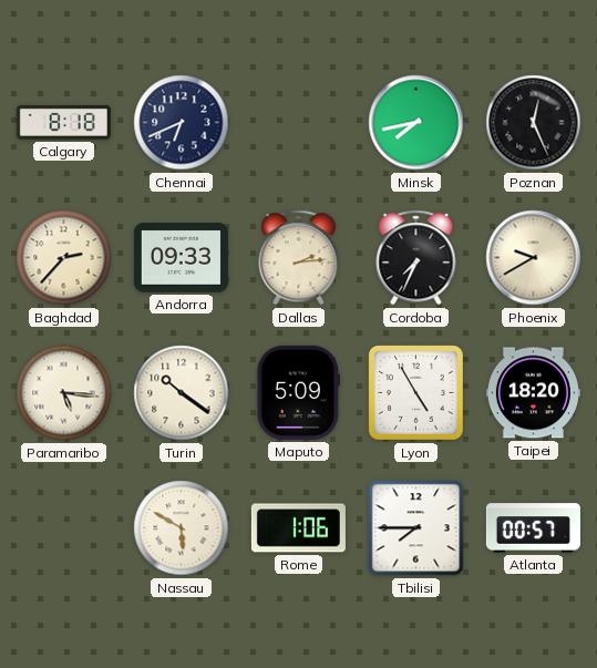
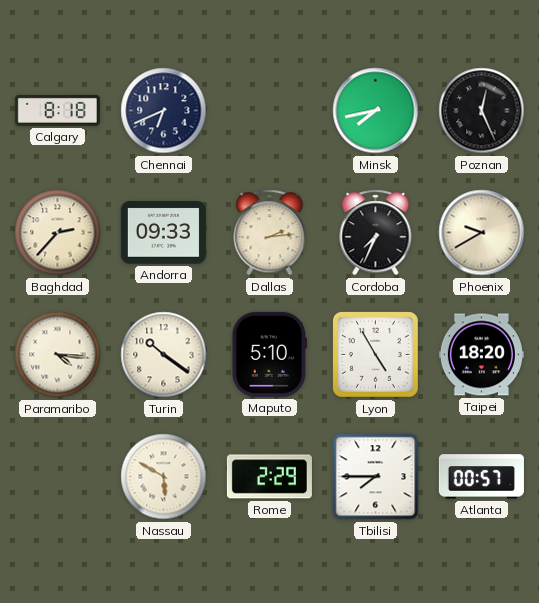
Paramaribo: 5:16 -> 4:16
Maputo: 5:09 -> 5:10
Rome: 1:06 -> 2:29
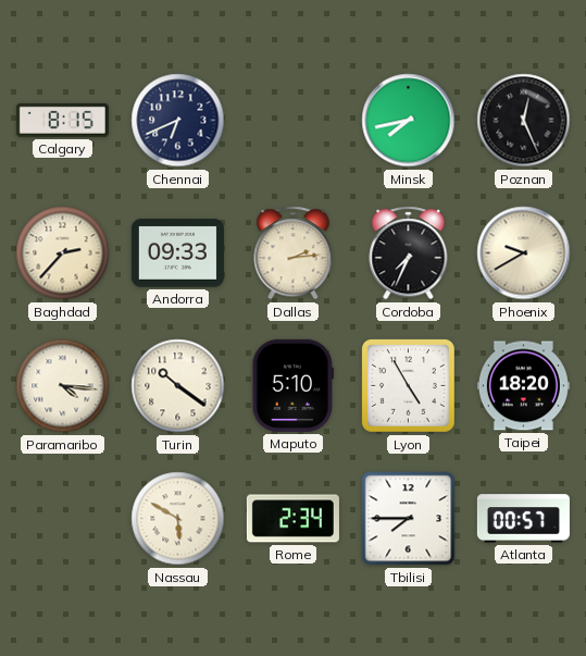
Calgary: 8:18 -> 8:15
Rome: 2:29 -> 2:34
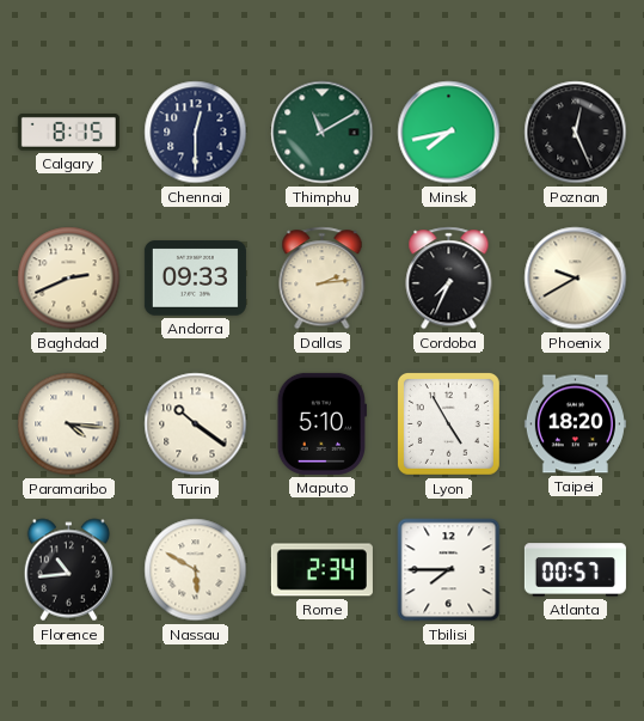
Chennai: 6:41 -> 12:30
Thimphu: none -> 11:10
Baghdad: 2:37 -> 2:41
Florence: none -> 10:44
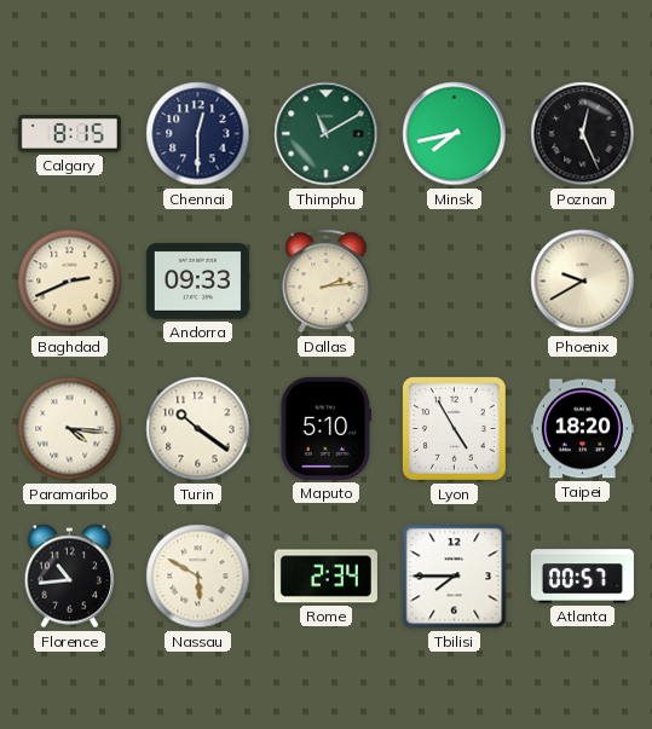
Cordoba: 7:34 -> none
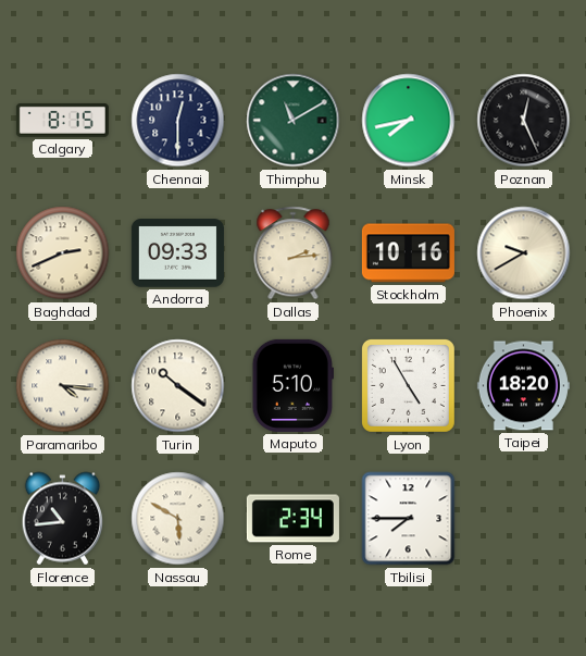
Stockholm: none -> 10:16
Atlanta: 00:57 -> none
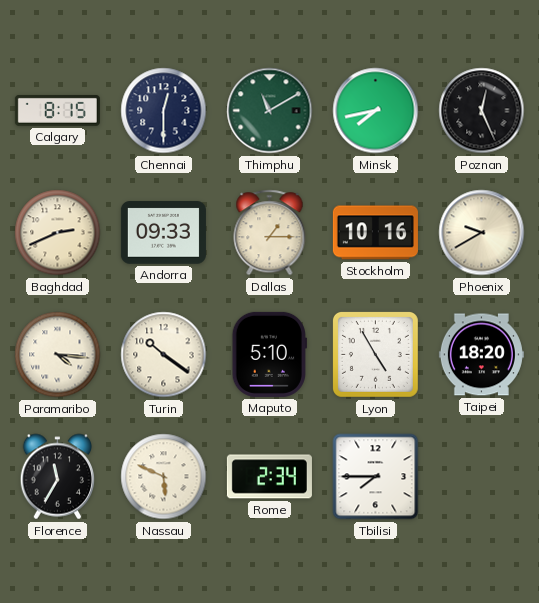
Dallas: 2:14 -> 1:15
Florence: 10:44 -> 11:35
Nassau: 5:50 -> 5:49
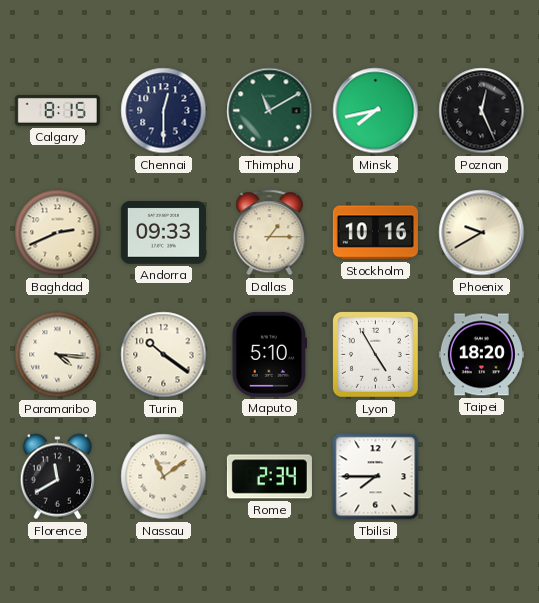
Florence: 11:35 -> 11:40
Nassau: 5:49 -> 11:09
